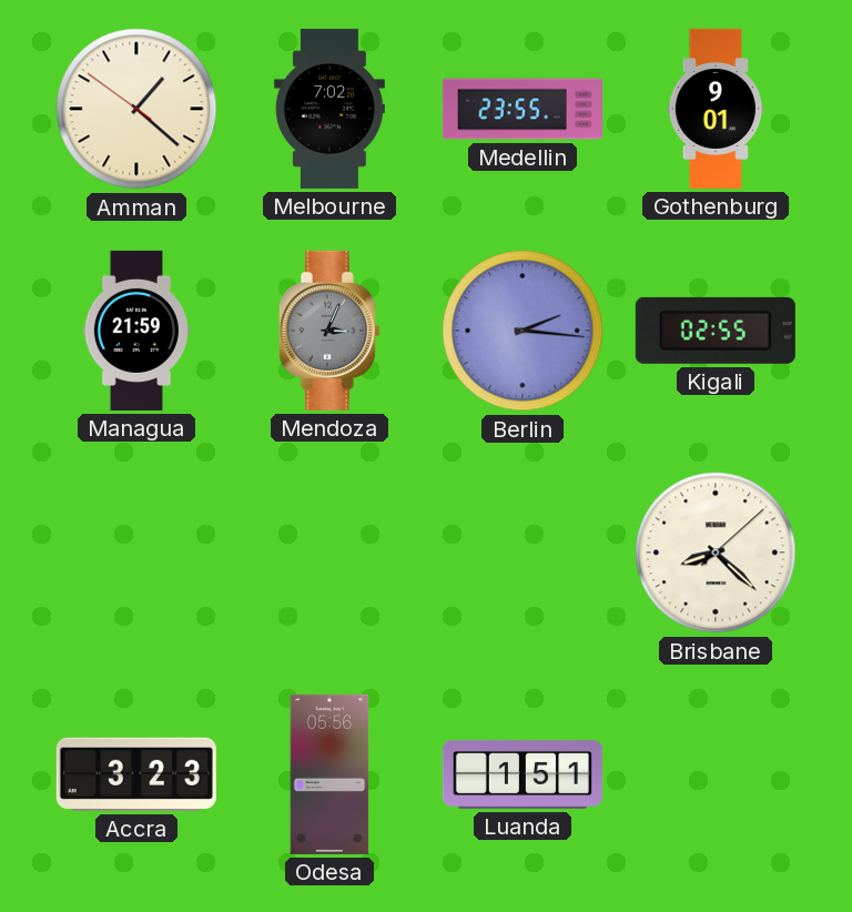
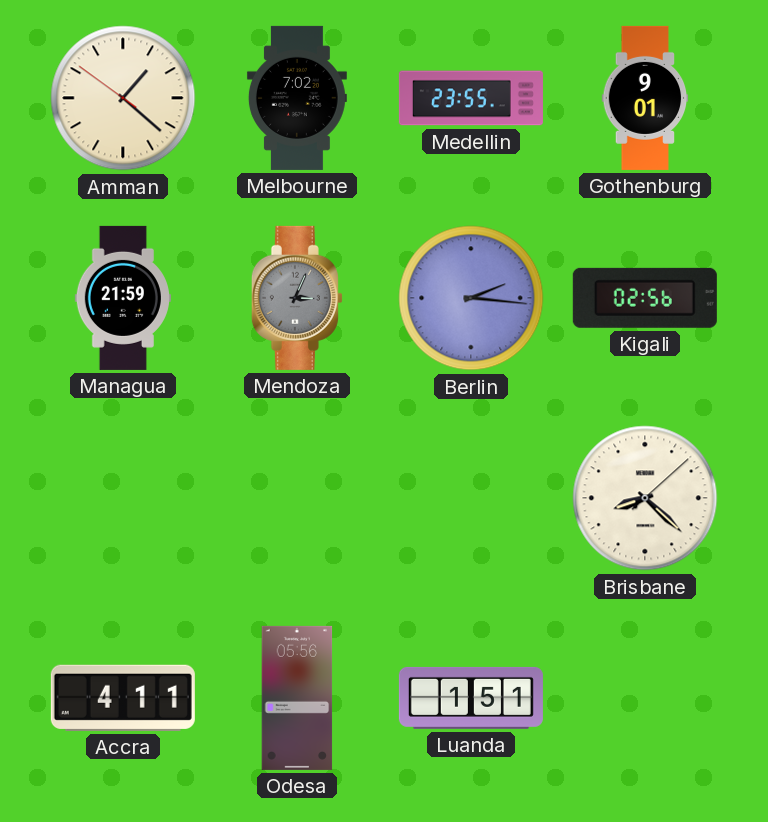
Kigali: 02:55 -> 02:56
Accra: 3:23 -> 4:11
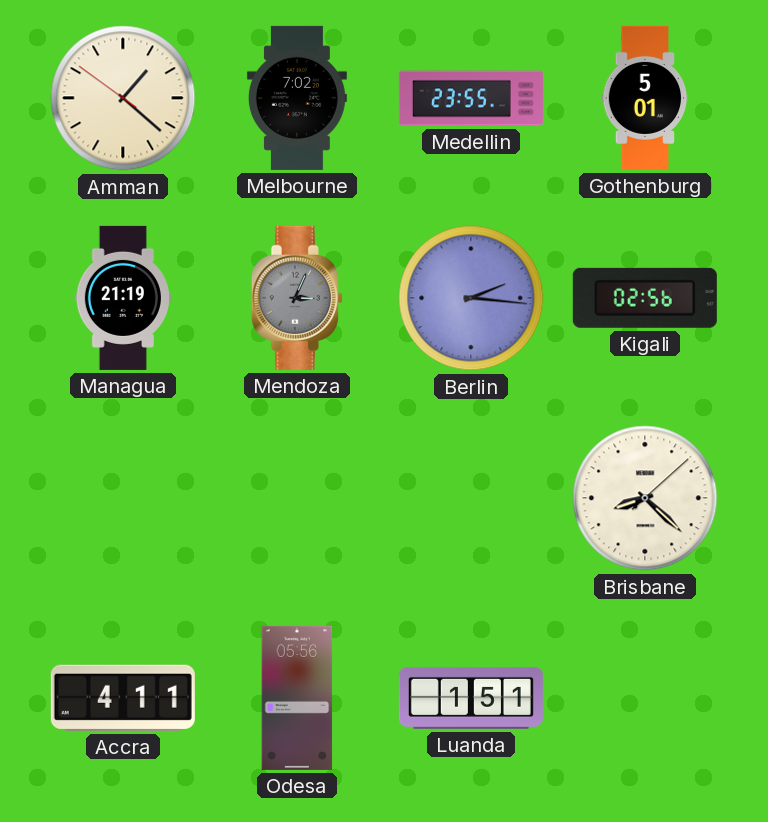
Gothenburg: 9:01 -> 5:01
Managua: 21:59 -> 21:19
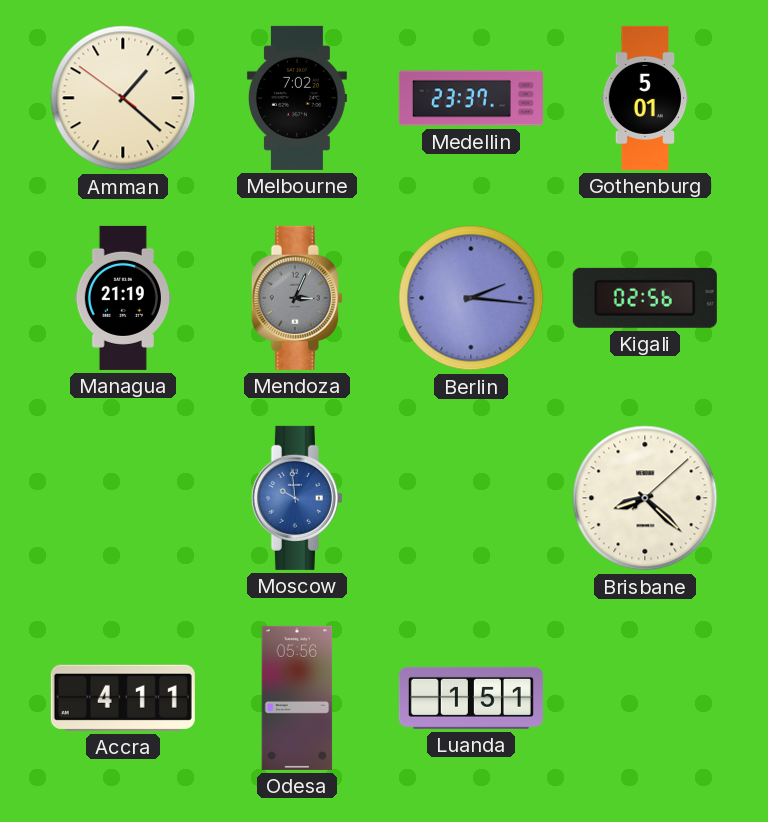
Medellin: 23:55 -> 23:37
Moscow: none -> 9:59
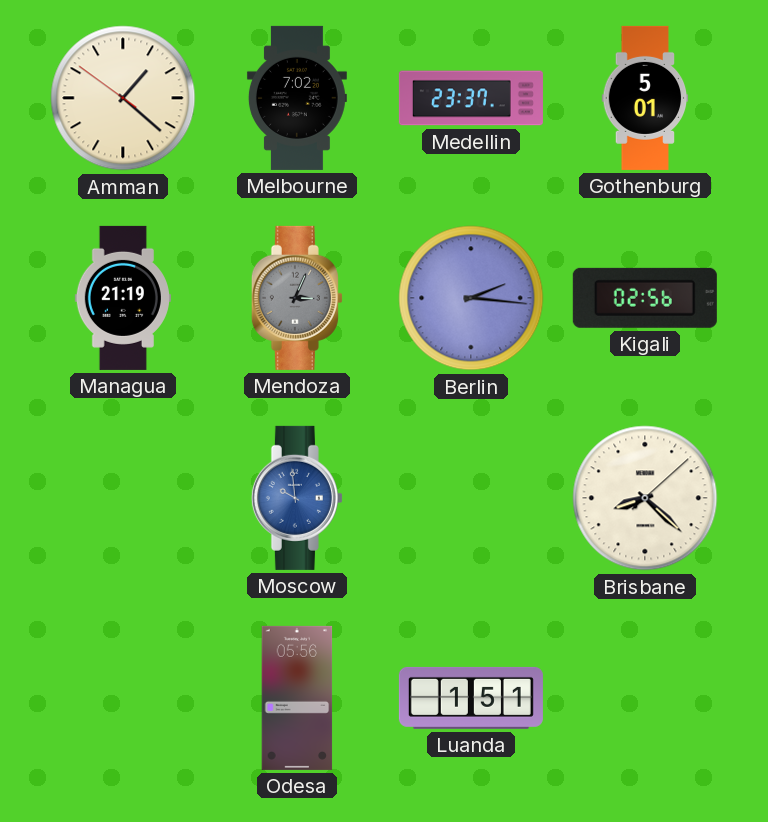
Accra: 4:11 -> none
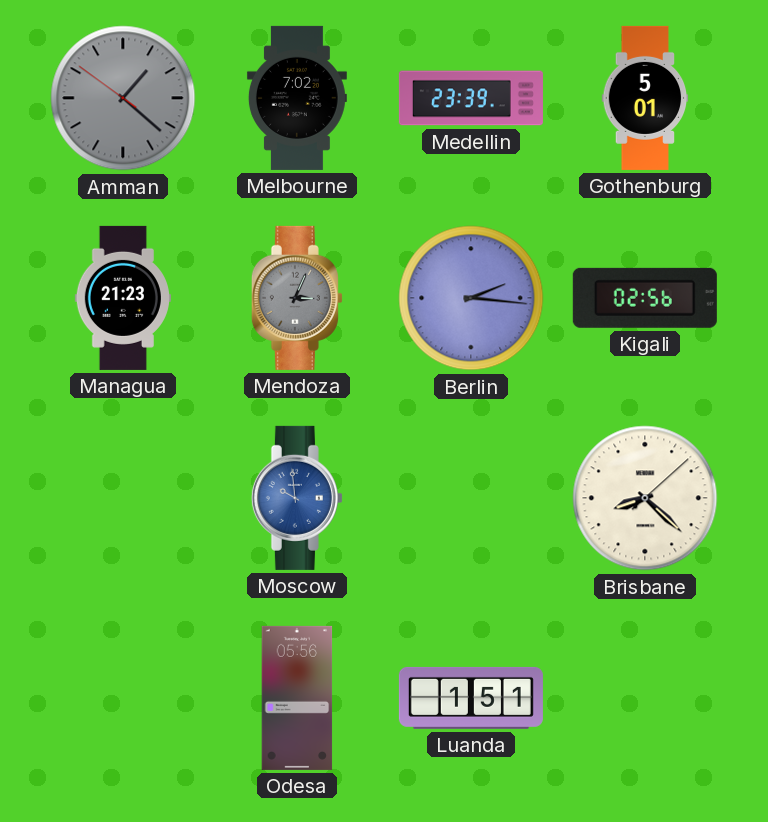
Amman dial: cream -> grey
Medellin: 23:37 -> 23:39
Managua: 21:19 -> 21:23
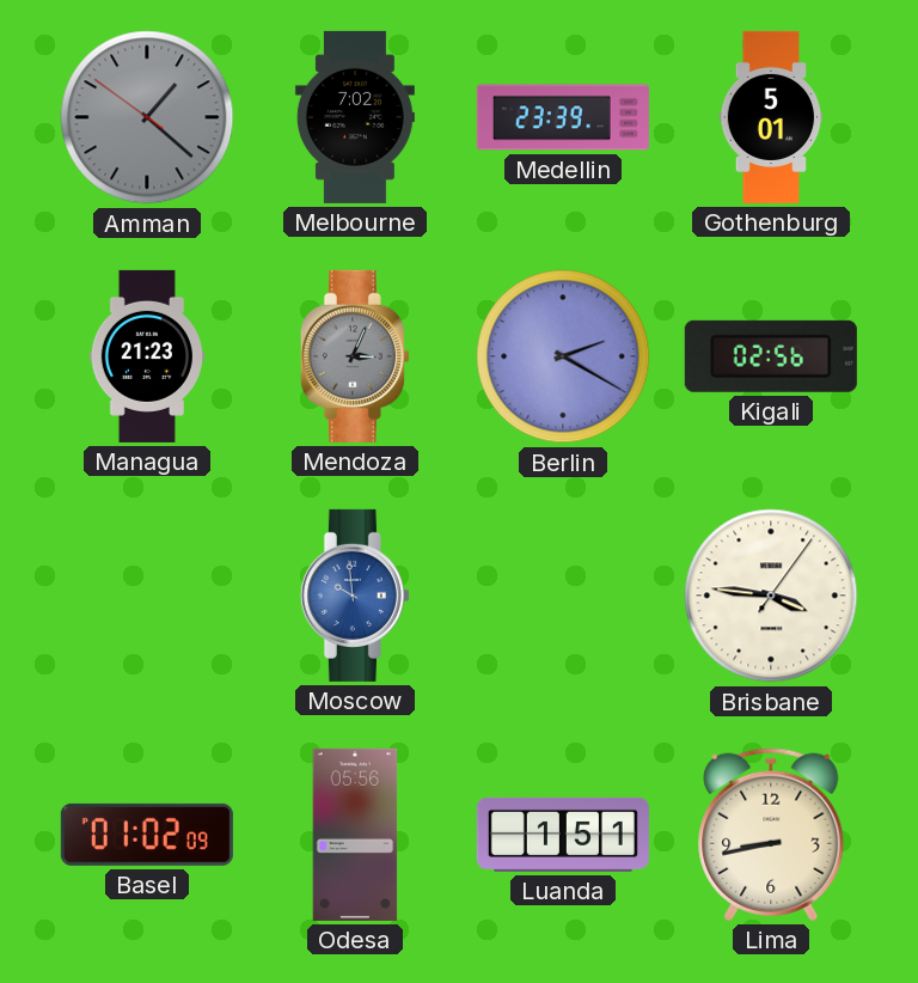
Berlin: 2:16 -> 2:20
Brisbane: 8:22 -> 3:46
Basel: none -> 01:02
Lima: none -> 8:43
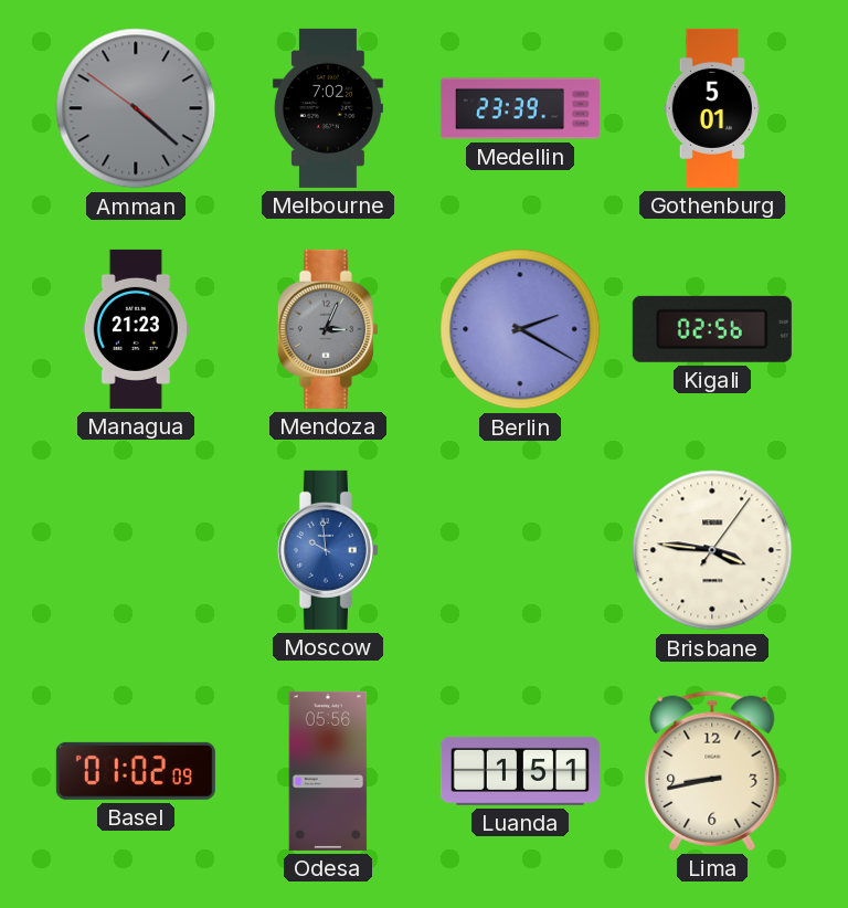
Amman: 1:21 -> 4:21
